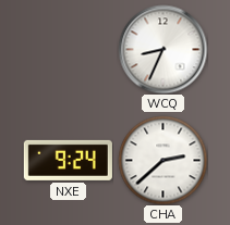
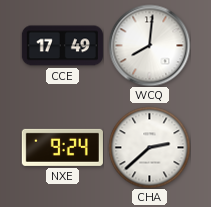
CCE: none -> 17:49
WCQ: 8:34 -> 8:01
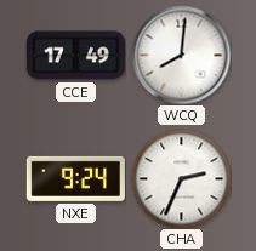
CHA: 2:38 -> 2:34
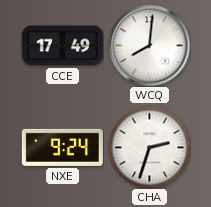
CHA: 2:34 -> 2:33
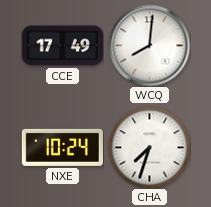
NXE: 9:24 -> 10:24
CHA: 2:33 -> 7:33
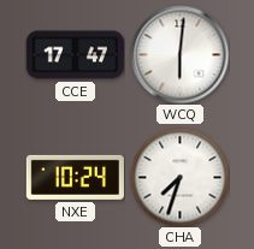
CCE: 17:49 -> 17:47
WCQ: 8:01 -> 6:01
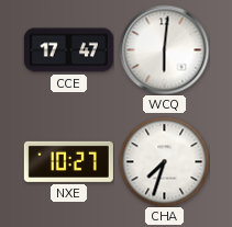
NXE: 10:24 -> 10:27
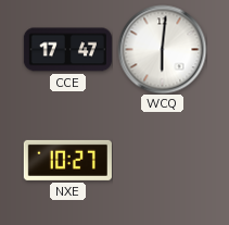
CHA: 7:33 -> none
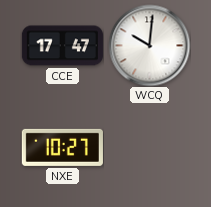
WCQ: 6:01 -> 10:01
